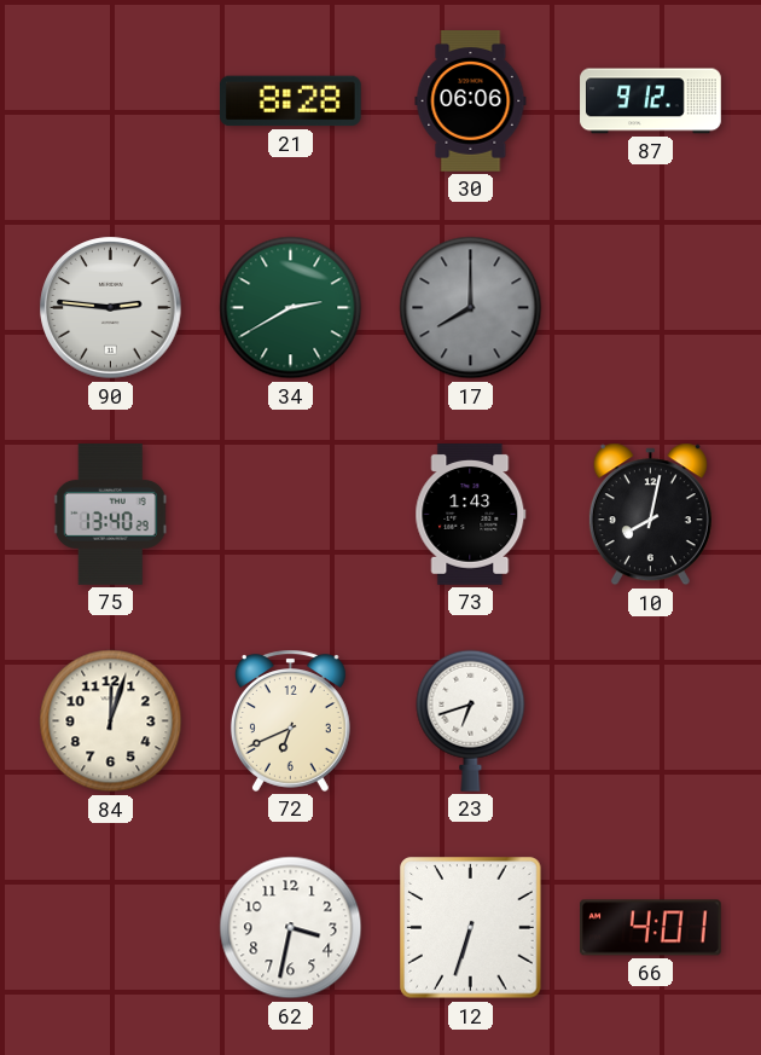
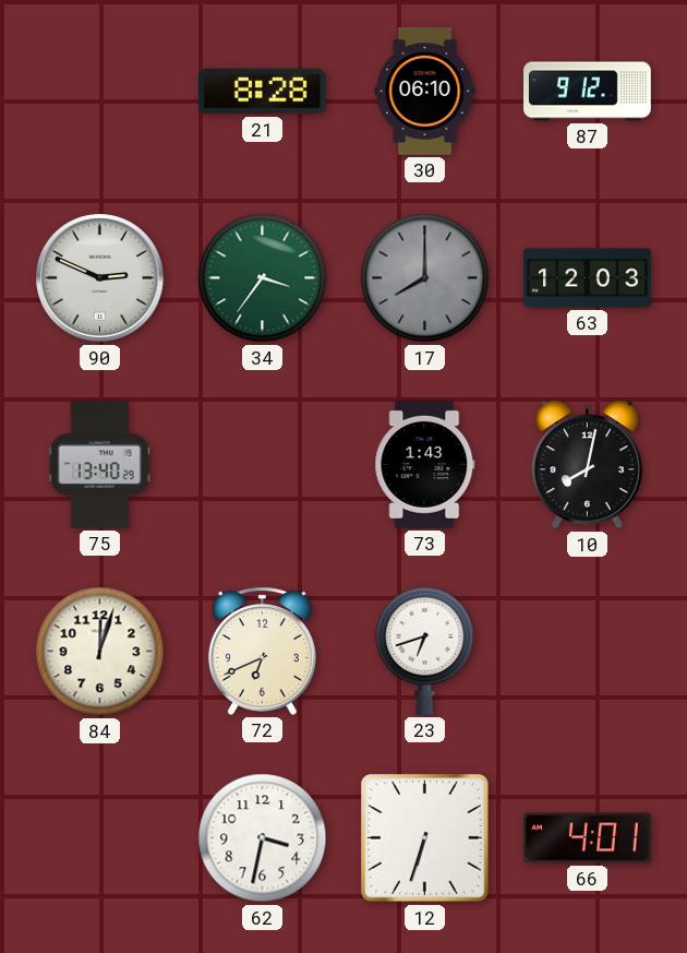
30: 06:06 -> 06:10
90: 2:46 -> 2:49
34: 2:40 -> 3:36
63: none -> 12:03
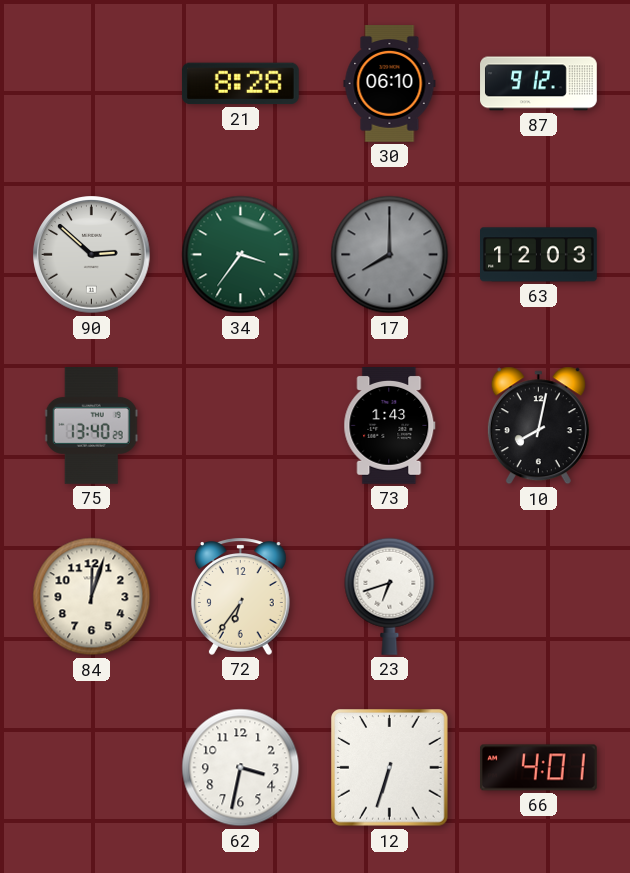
90: 2:49 -> 2:52
72: 6:41 -> 6:36
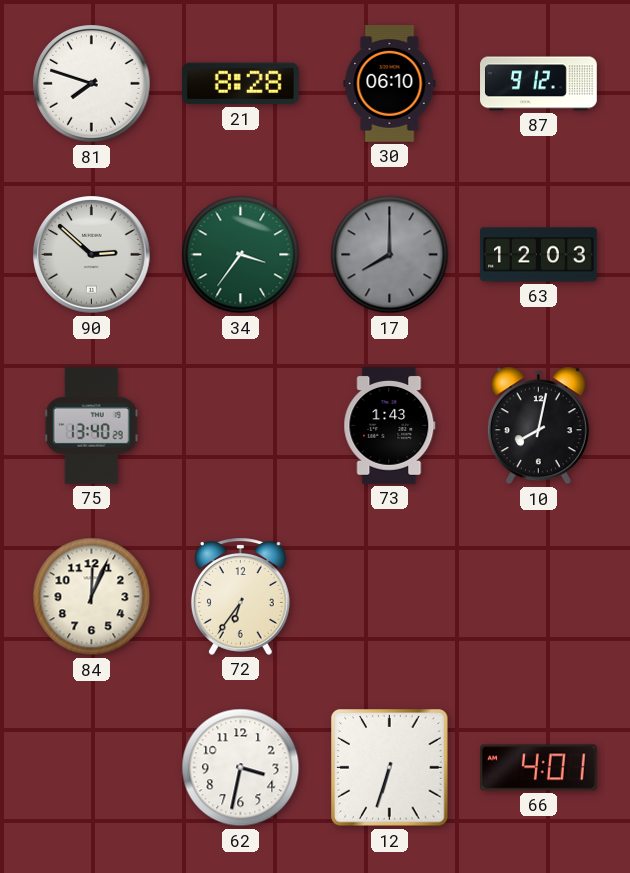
81: none -> 7:48
84: 12:03 -> 12:04
23: 6:42 -> none
